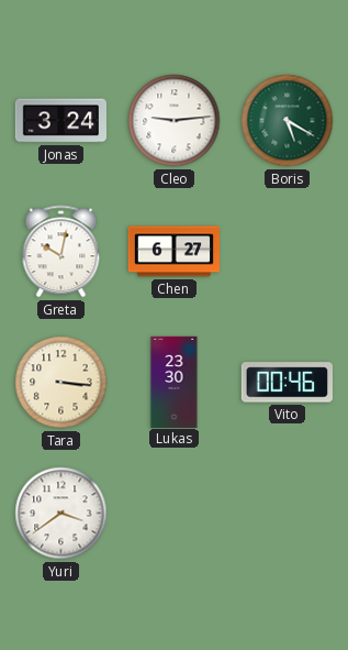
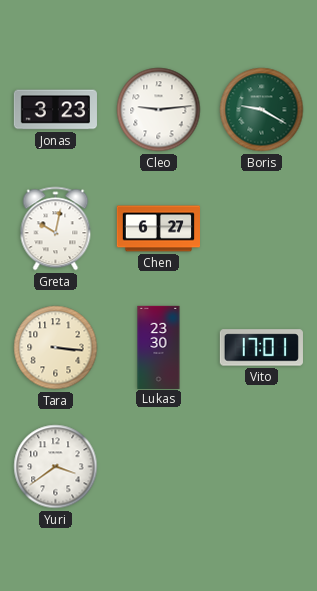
Jonas: 3:24 -> 3:23
Boris: 5:20 -> 9:20
Vito: 00:46 -> 17:01
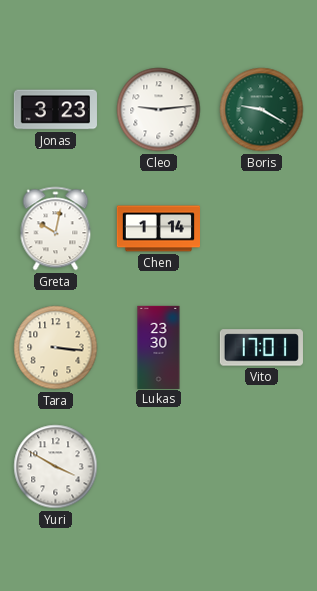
Chen: 6:27 -> 1:14
Yuri: 3:39 -> 3:50
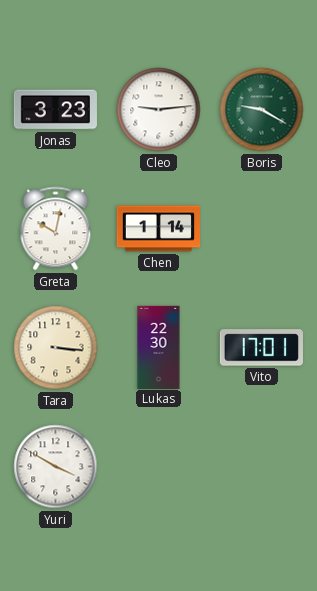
Lukas: 23:30 -> 22:30
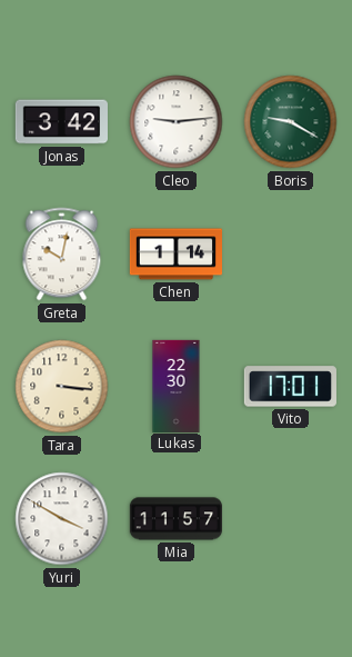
Jonas: 3:23 -> 3:42
Mia: none -> 11:57
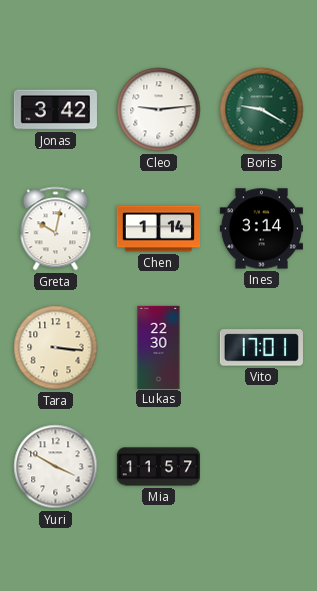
Ines: none -> 3:14
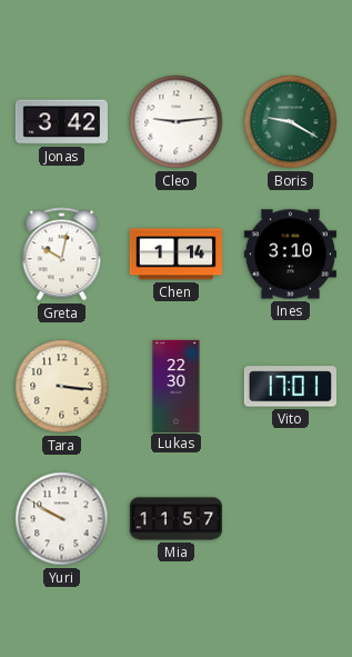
Ines: 3:14 -> 3:10
Yuri: 3:50 -> 9:50
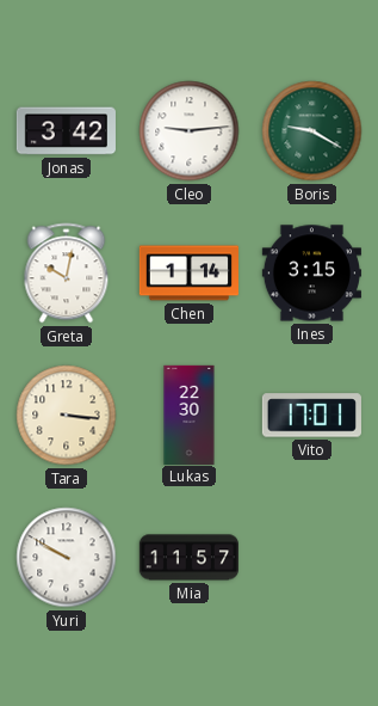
Ines: 3:10 -> 3:15
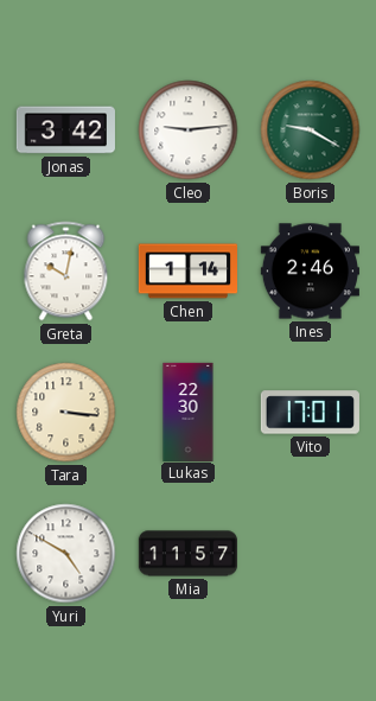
Ines: 3:15 -> 2:46
Yuri: 9:50 -> 4:50
